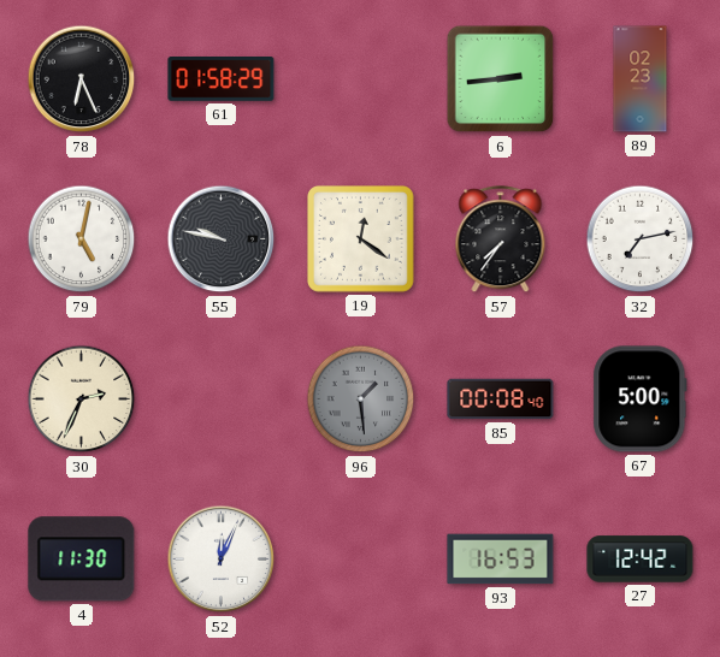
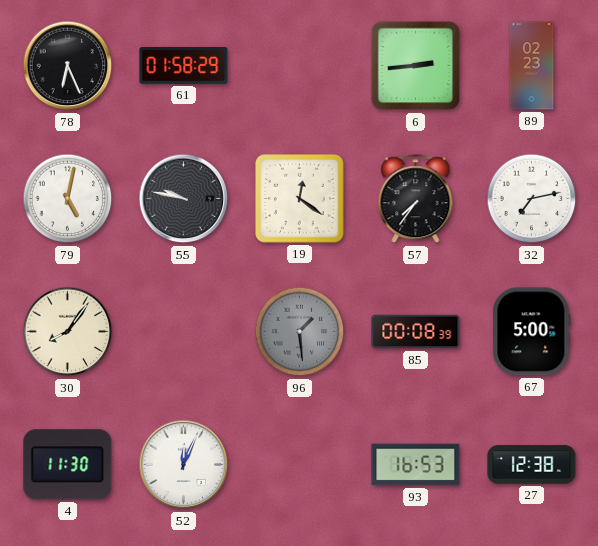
30: 2:34 -> 8:06
85: 00:08:40 -> 00:08:39
27: 12:42 -> 12:38
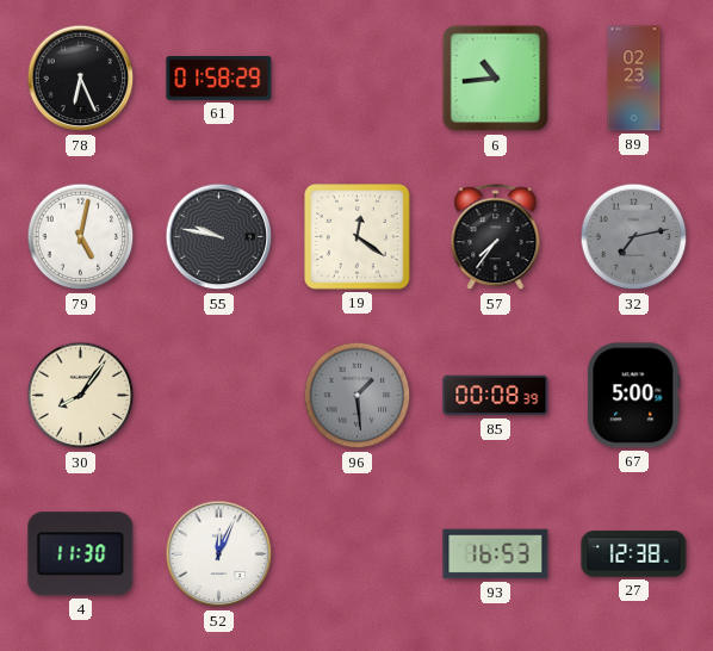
6: 2:44 -> 10:44
32 dial: white -> grey
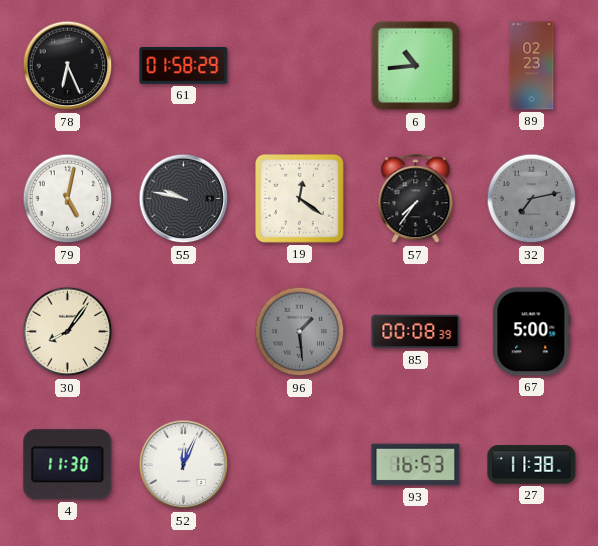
27: 12:38 -> 11:38
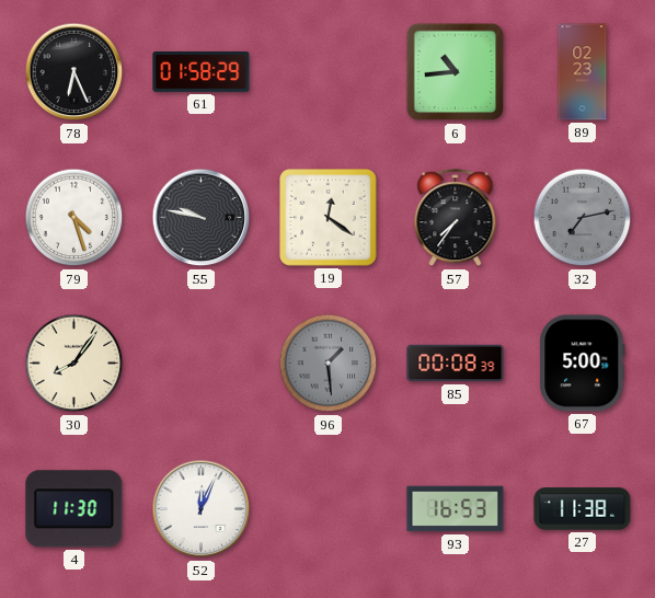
79: 5:02 -> 4:27
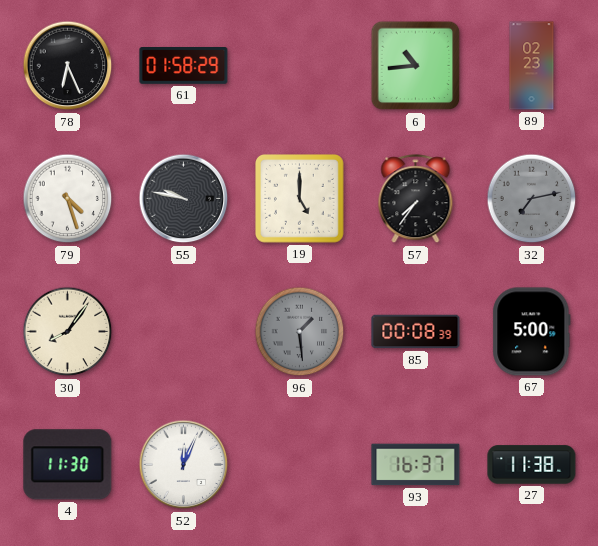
19: 12:21 -> 5:00
93: 16:53 -> 16:37
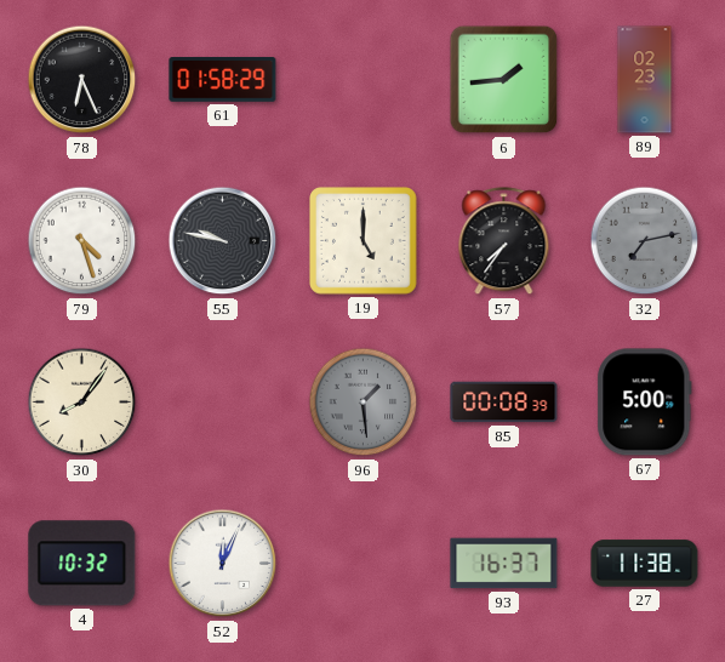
6: 10:44 -> 1:44
4: 11:30 -> 10:32
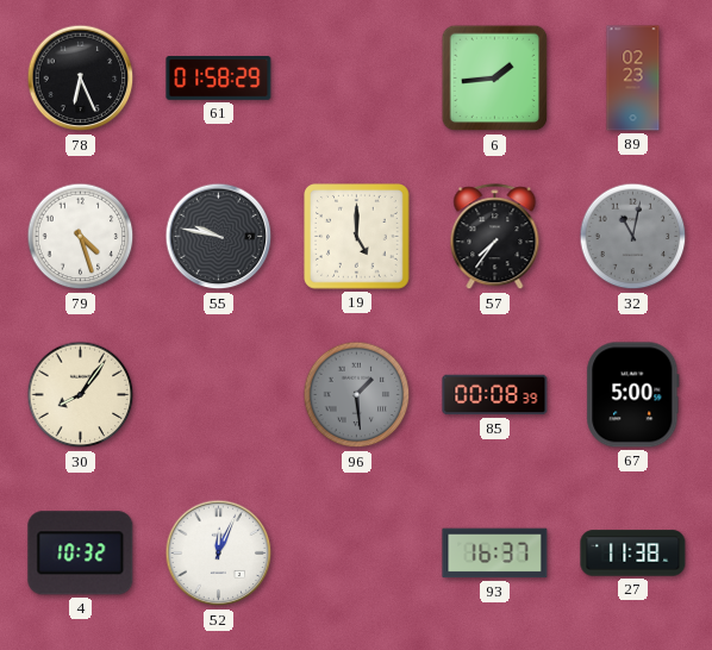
32: 7:13 -> 11:02
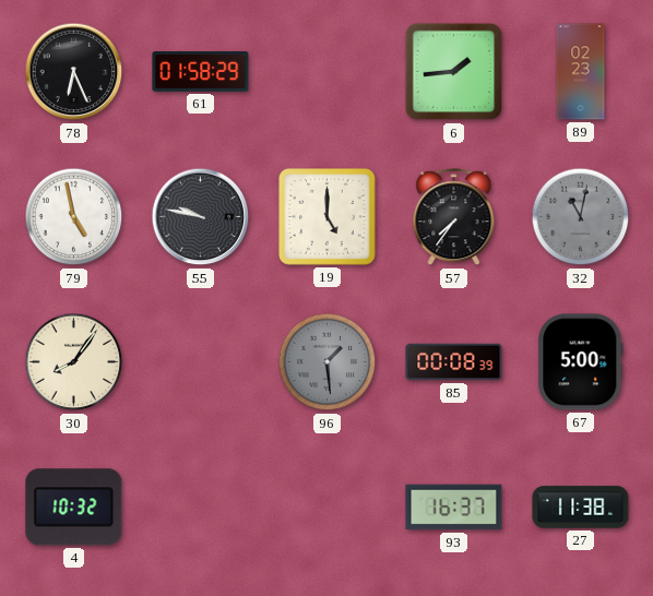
79: 4:27 -> 4:58
52: 12:04 -> none
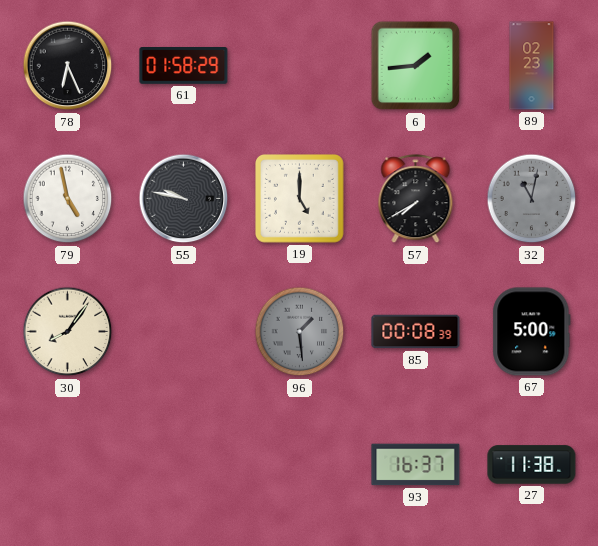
57: 7:36 -> 7:40
4: 10:32 -> none
